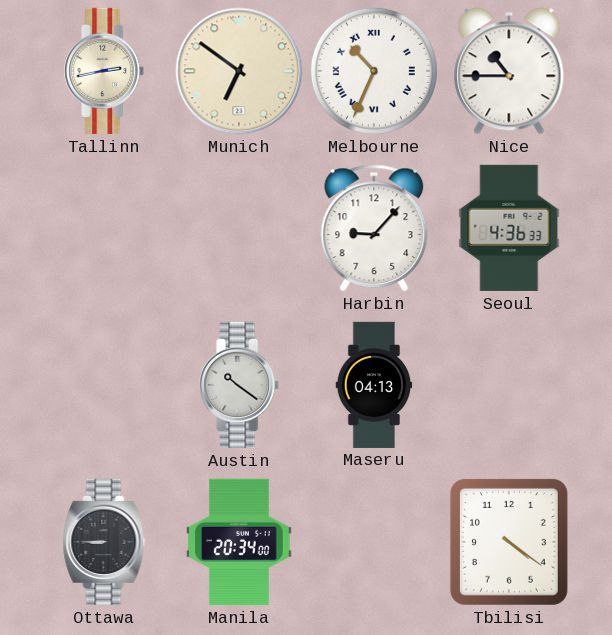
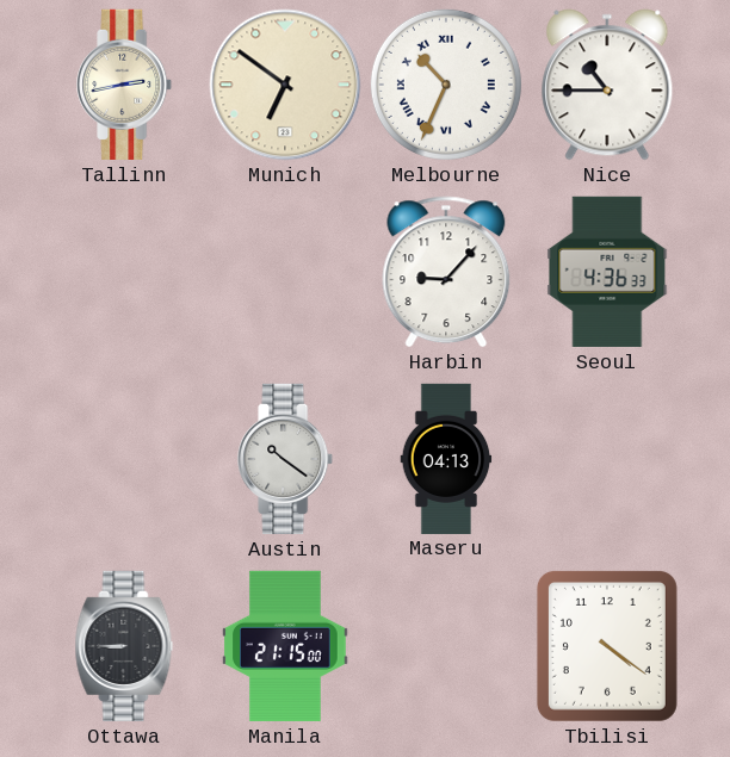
Manila: 20:34 -> 21:15
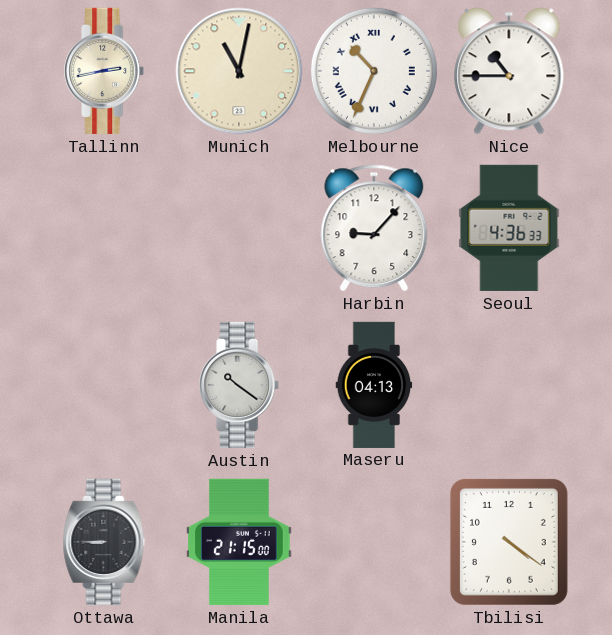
Munich: 6:51 -> 11:02
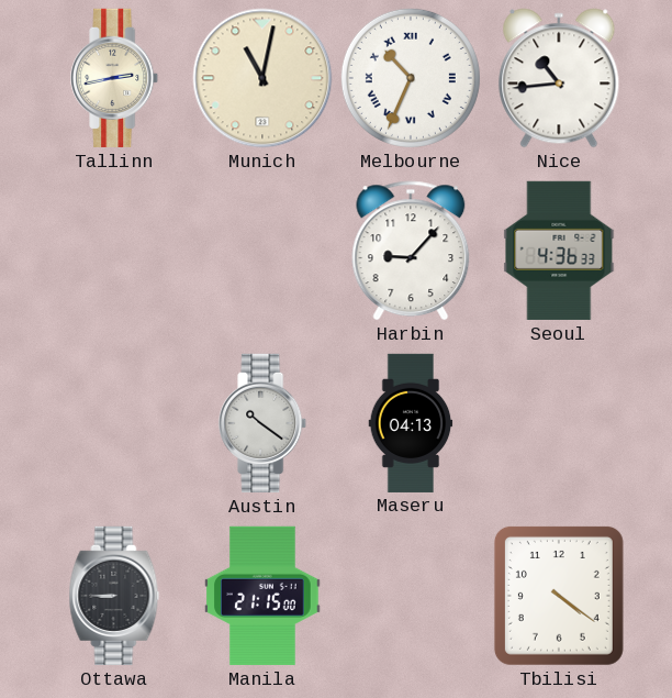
Nice: 10:45 -> 10:44
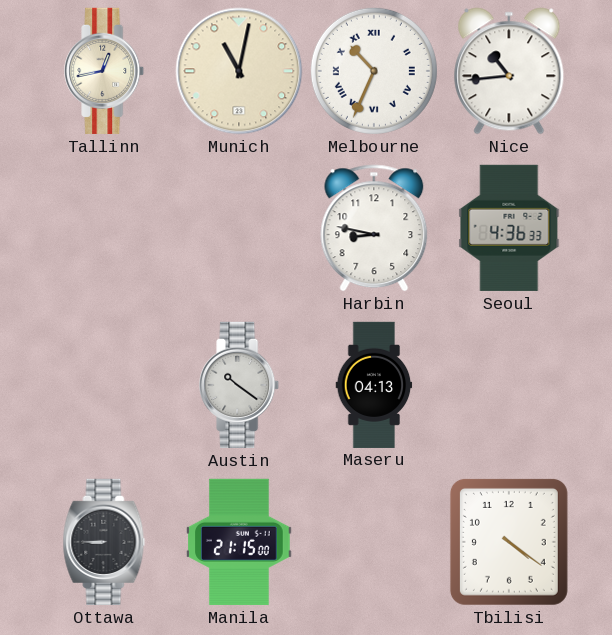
Tallinn: 2:43 -> 12:43
Harbin: 9:07 -> 8:47
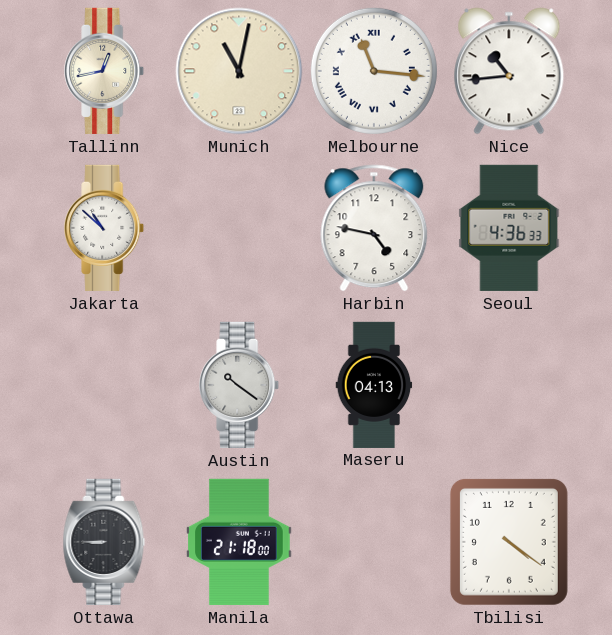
Melbourne: 10:34 -> 11:16
Jakarta: none -> 10:52
Harbin: 8:47 -> 4:47
Manila: 21:15 -> 21:18
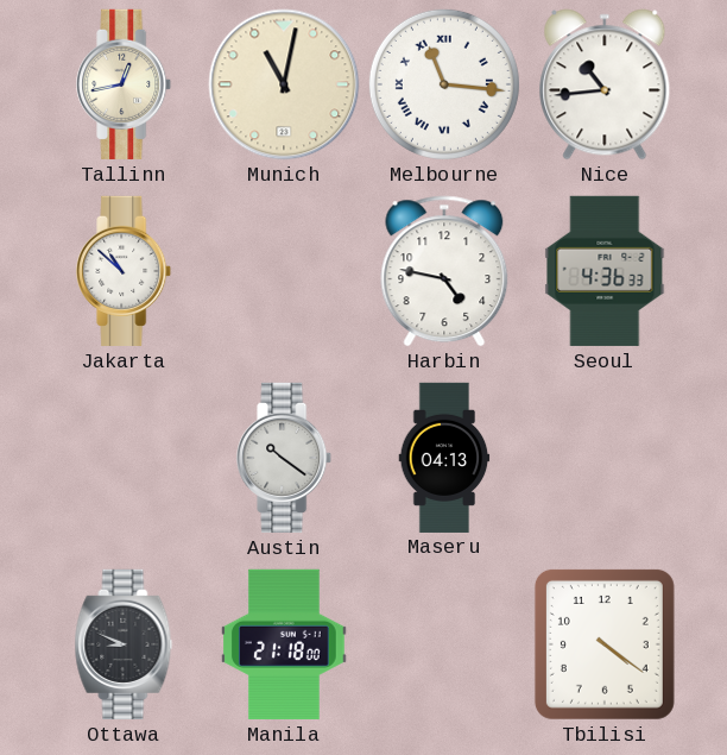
Ottawa: 8:45 -> 8:49
